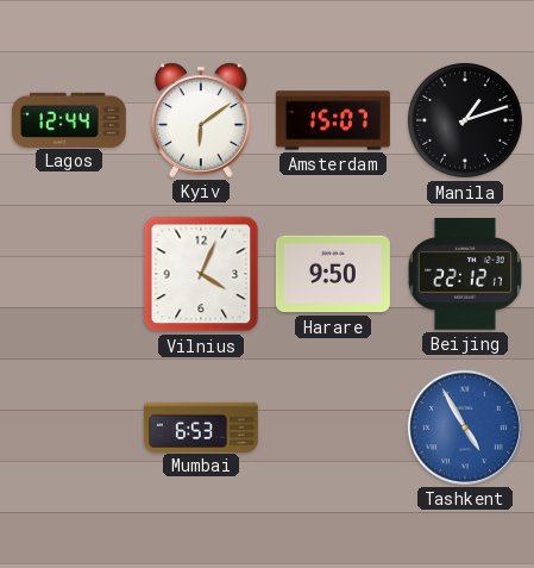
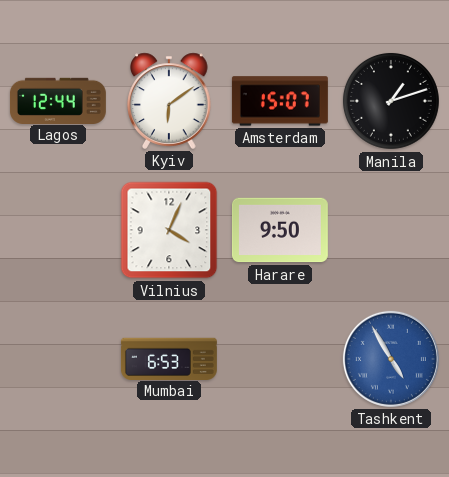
Beijing: 22:12 -> none
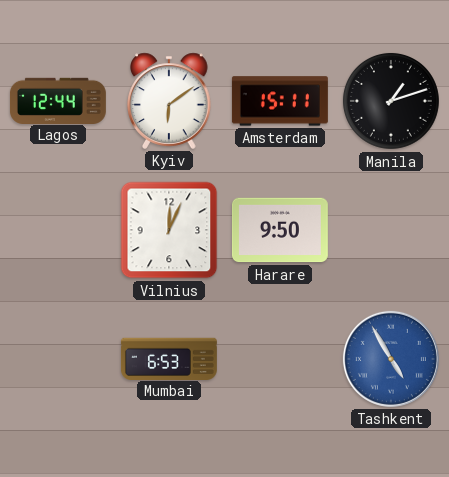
Amsterdam: 15:07 -> 15:11
Vilnius: 4:04 -> 12:04
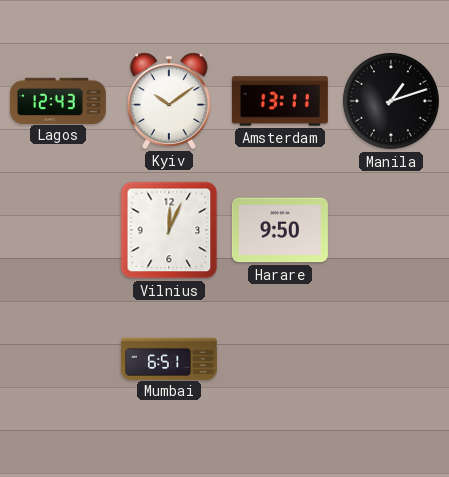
Lagos: 12:44 -> 12:43
Kyiv: 6:09 -> 10:09
Amsterdam: 15:11 -> 13:11
Mumbai: 6:53 -> 6:51
Tashkent: 4:55 -> none
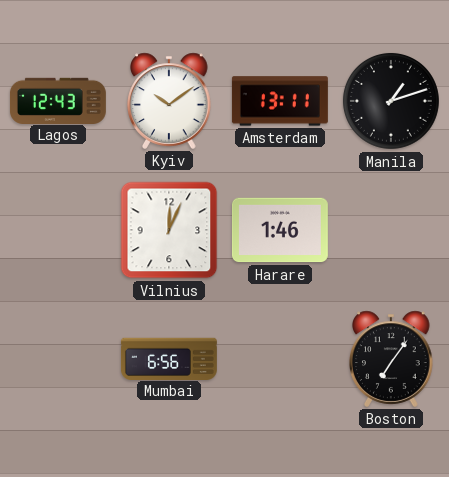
Harare: 9:50 -> 1:46
Mumbai: 6:51 -> 6:56
Boston: none -> 7:06
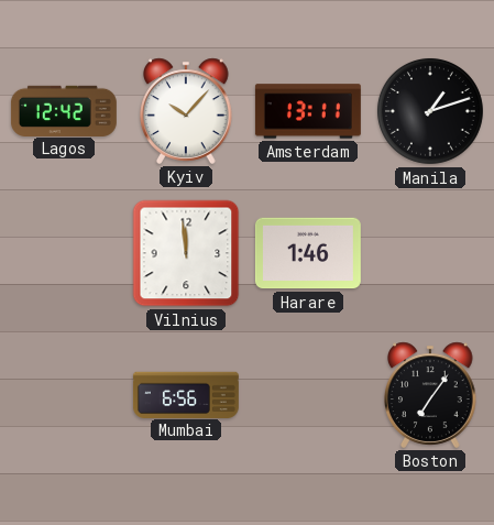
Lagos: 12:43 -> 12:42
Kyiv: 10:09 -> 10:07
Vilnius: 12:04 -> 11:59
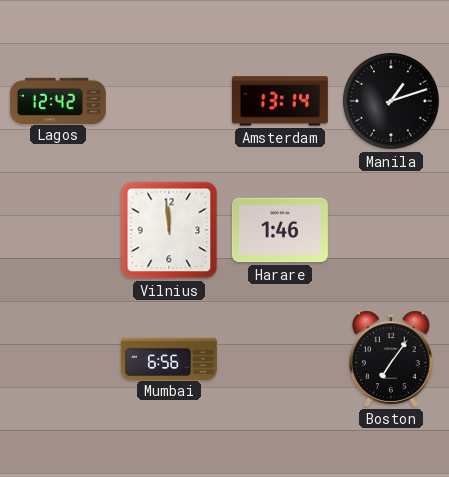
Kyiv: 10:07 -> none
Amsterdam: 13:11 -> 13:14
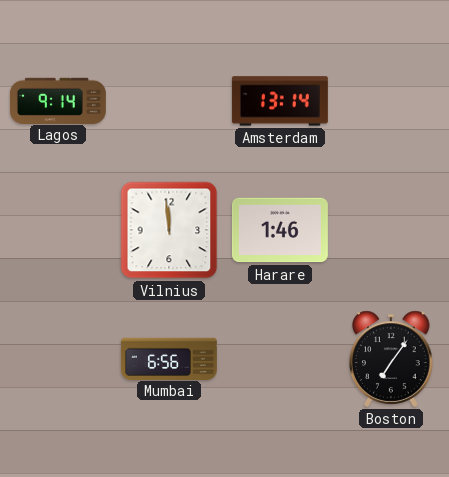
Lagos: 12:42 -> 9:14
Manila: 1:12 -> none
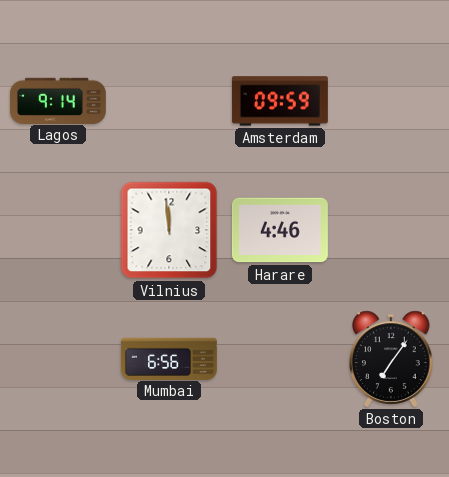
Amsterdam: 13:14 -> 09:59
Harare: 1:46 -> 4:46
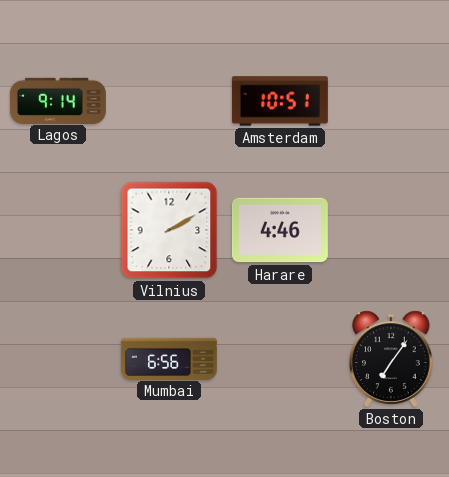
Amsterdam: 09:59 -> 10:51
Vilnius: 11:59 -> 2:10
